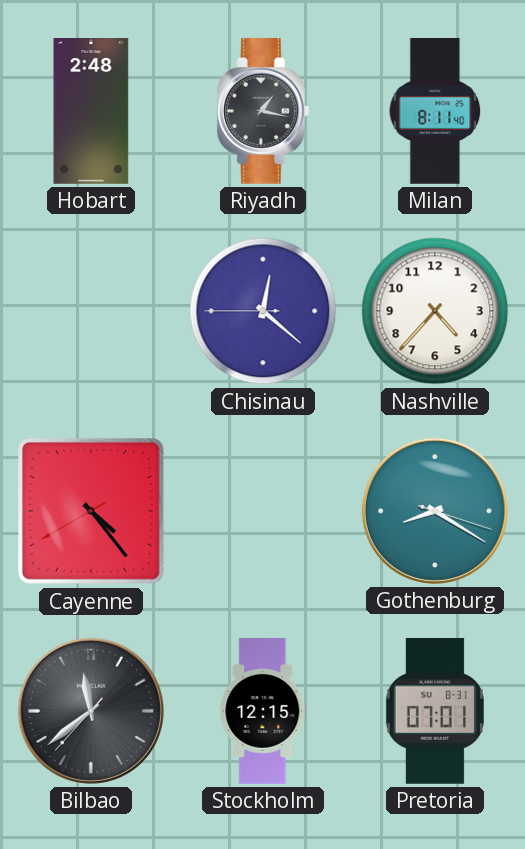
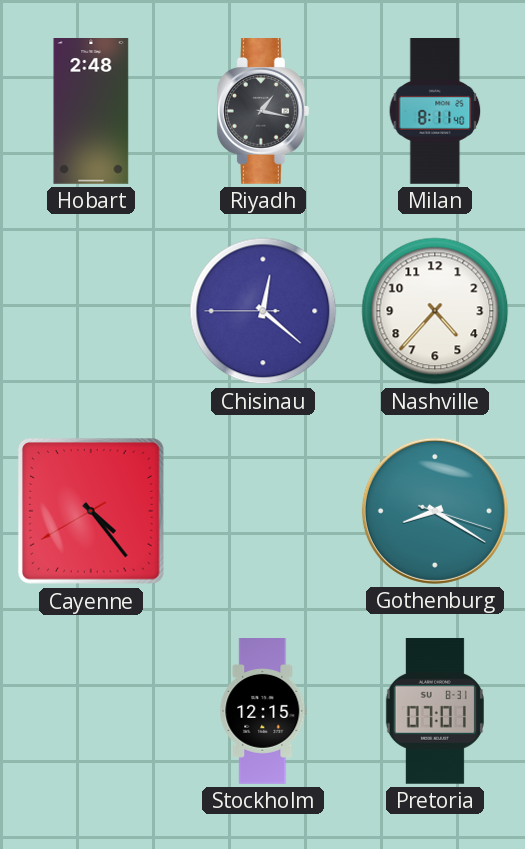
Bilbao: 11:38 -> none
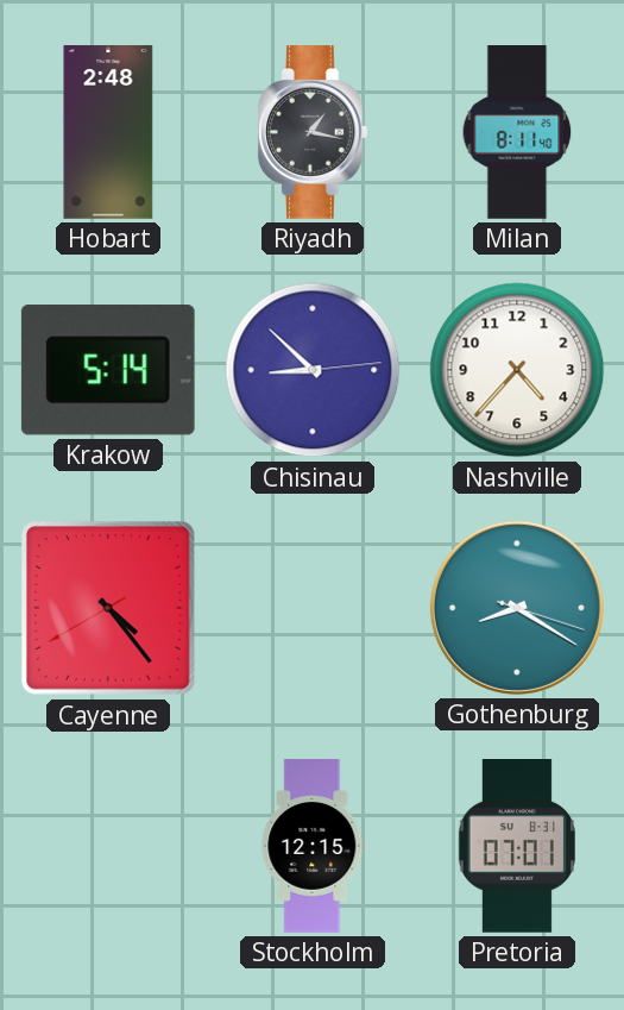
Krakow: none -> 5:14
Chisinau: 12:21 -> 8:52
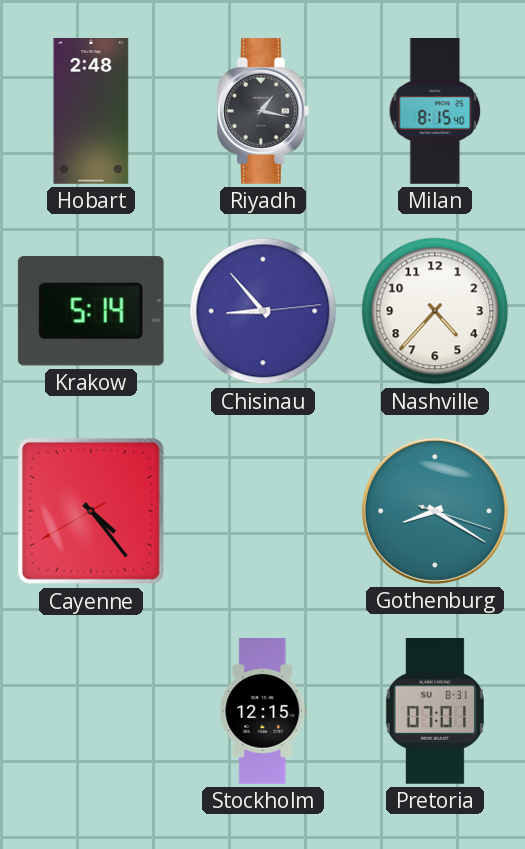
Milan: 8:11 -> 8:15
Chisinau: 8:52 -> 8:53
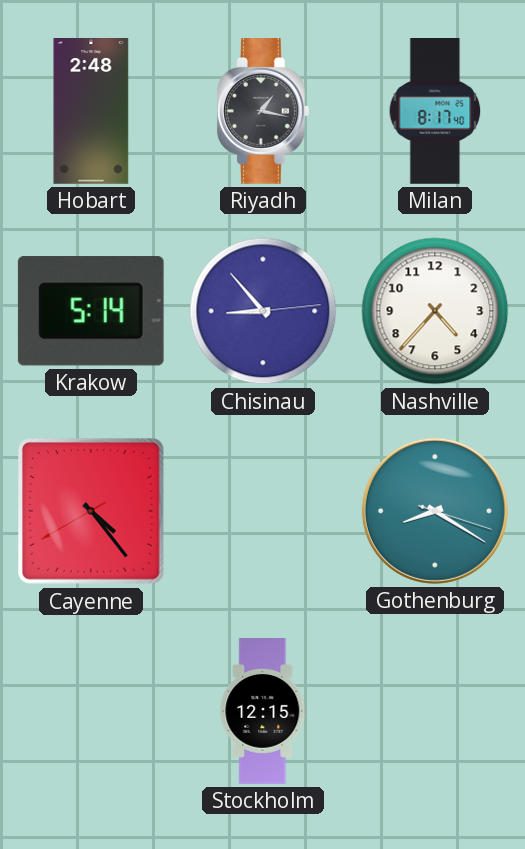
Milan: 8:15 -> 8:17
Pretoria: 07:01 -> none
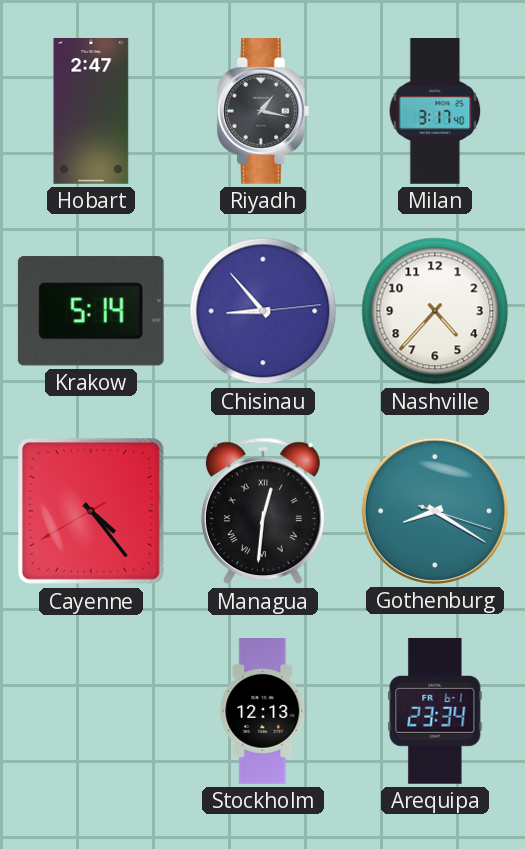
Hobart: 2:48 -> 2:47
Milan: 8:17 -> 3:17
Managua: none -> 12:31
Stockholm: 12:15 -> 12:13
Arequipa: none -> 23:34
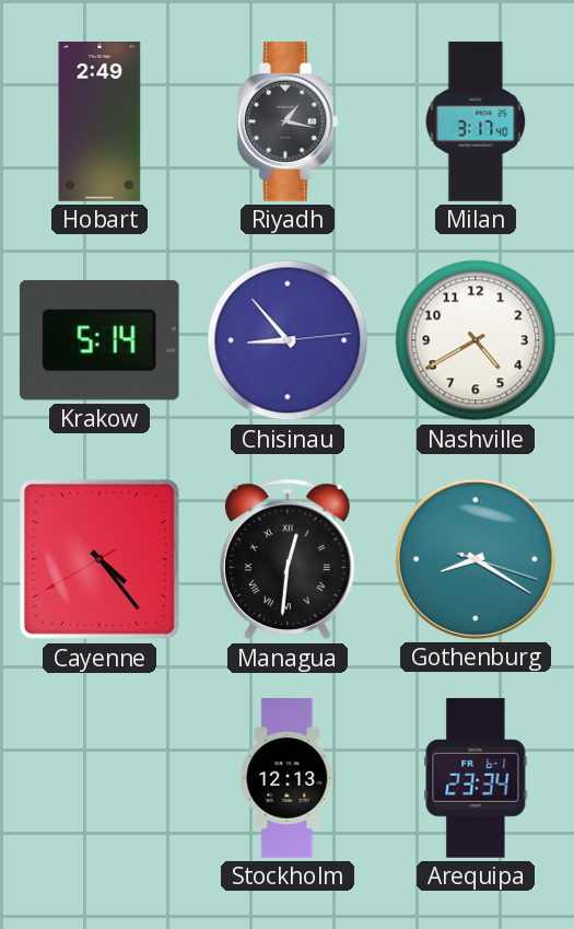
Hobart: 2:47 -> 2:49
Nashville: 4:37 -> 4:40
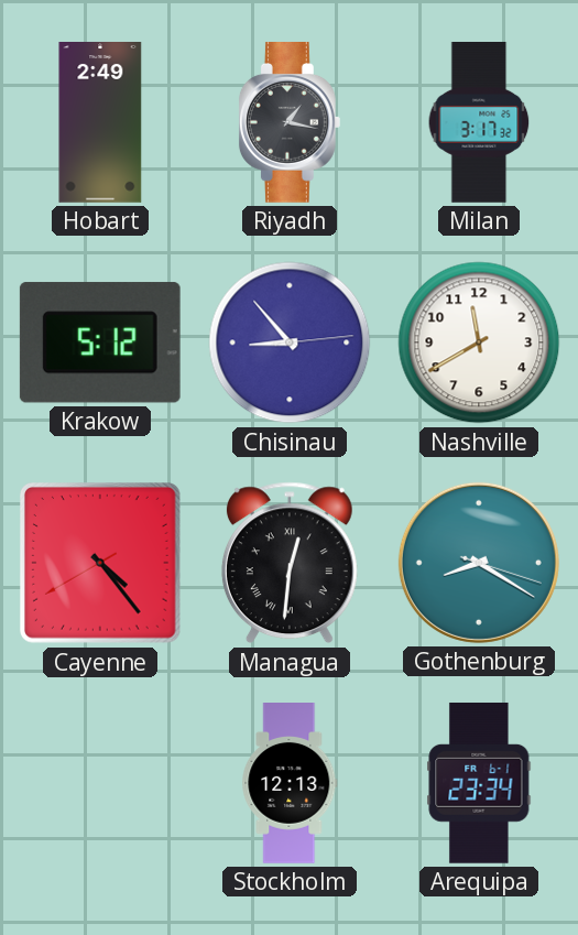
Milan: 3:17:40 -> 3:17:32
Krakow: 5:14 -> 5:12
Nashville: 4:40 -> 11:40
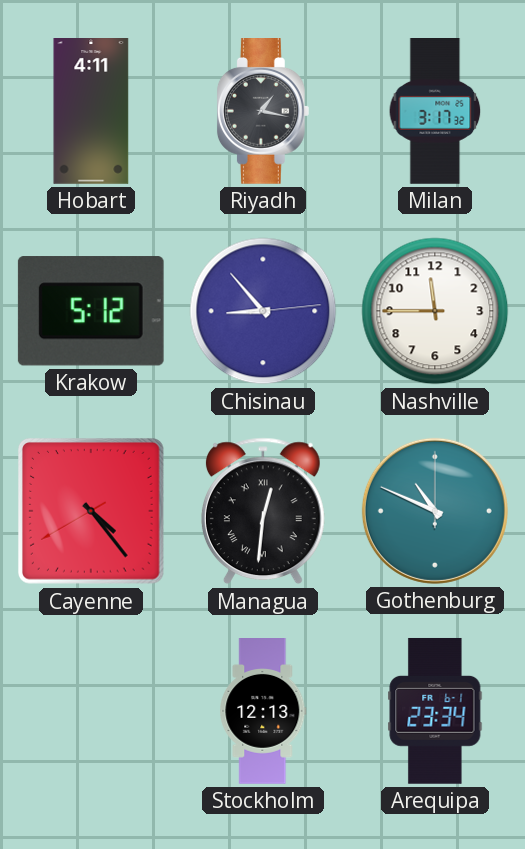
Hobart: 2:49 -> 4:11
Nashville: 11:40 -> 11:45
Gothenburg: 8:20 -> 10:49
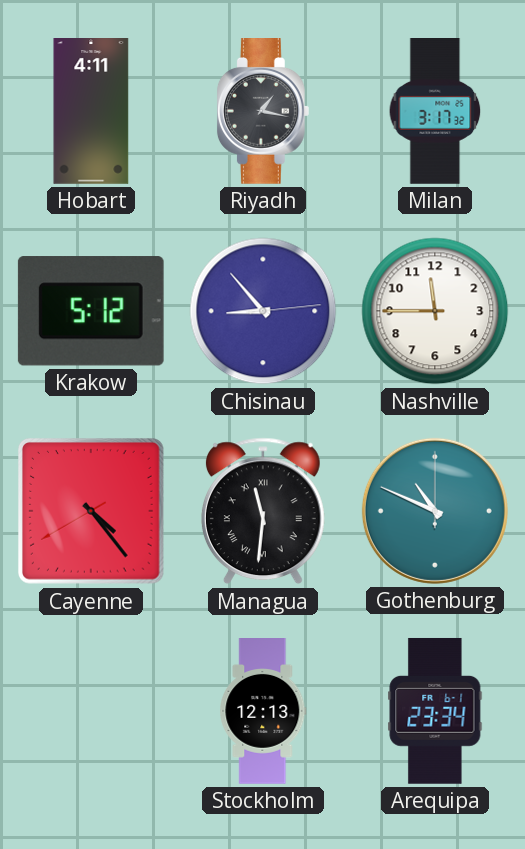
Managua: 12:31 -> 11:31
